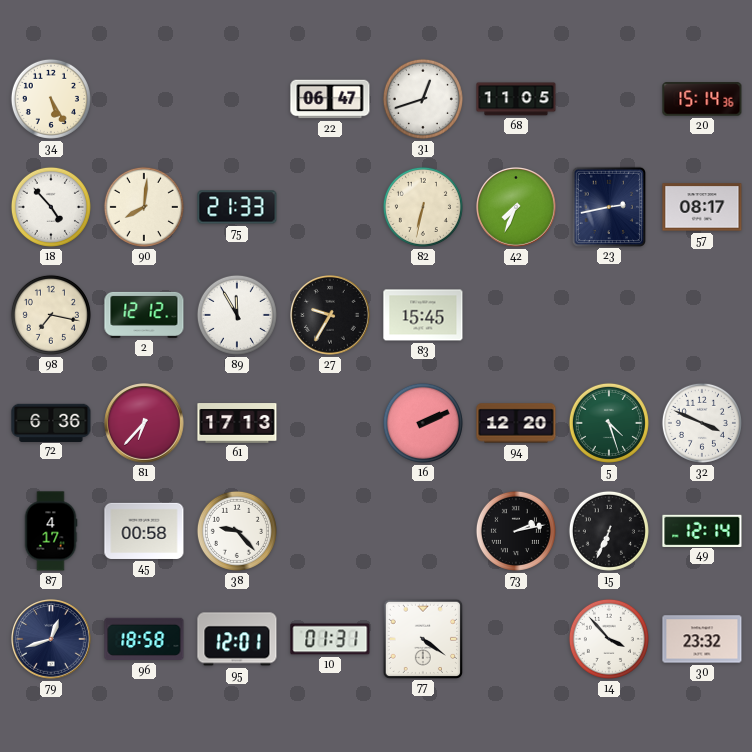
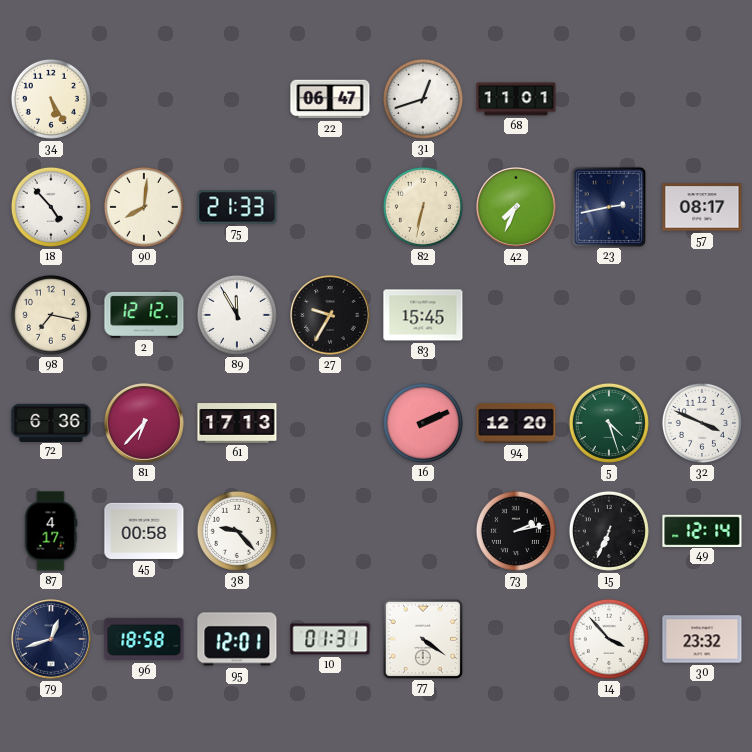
68: 11:05 -> 11:01
20: 15:14 -> none
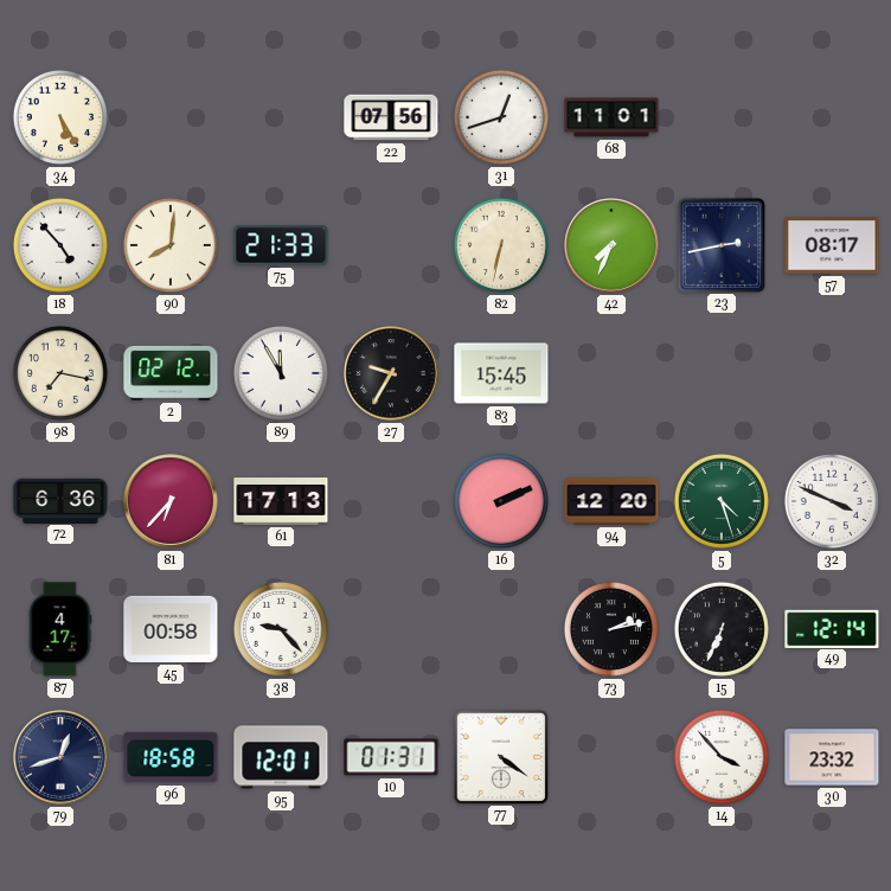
22: 06:47 -> 07:56
2: 12:12 -> 02:12
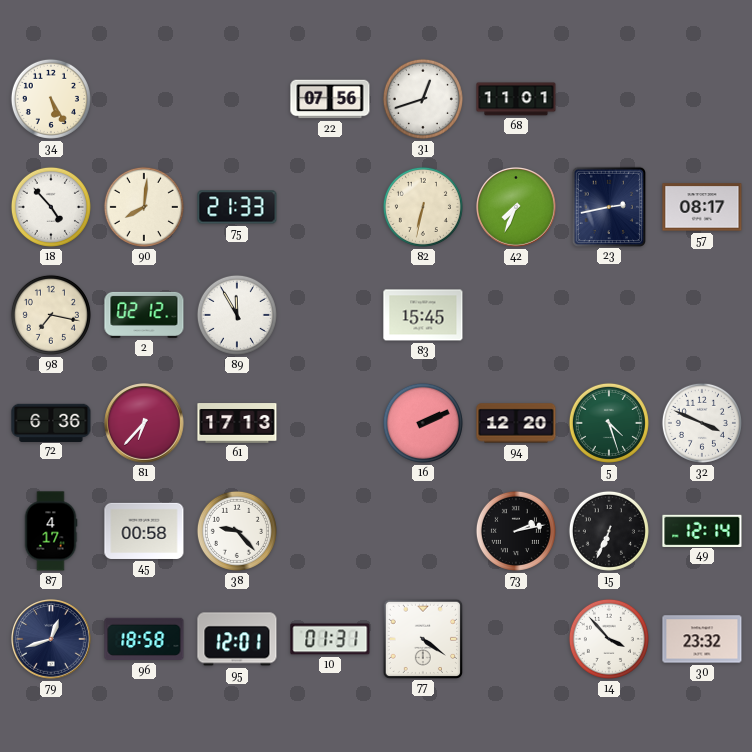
27: 9:35 -> none
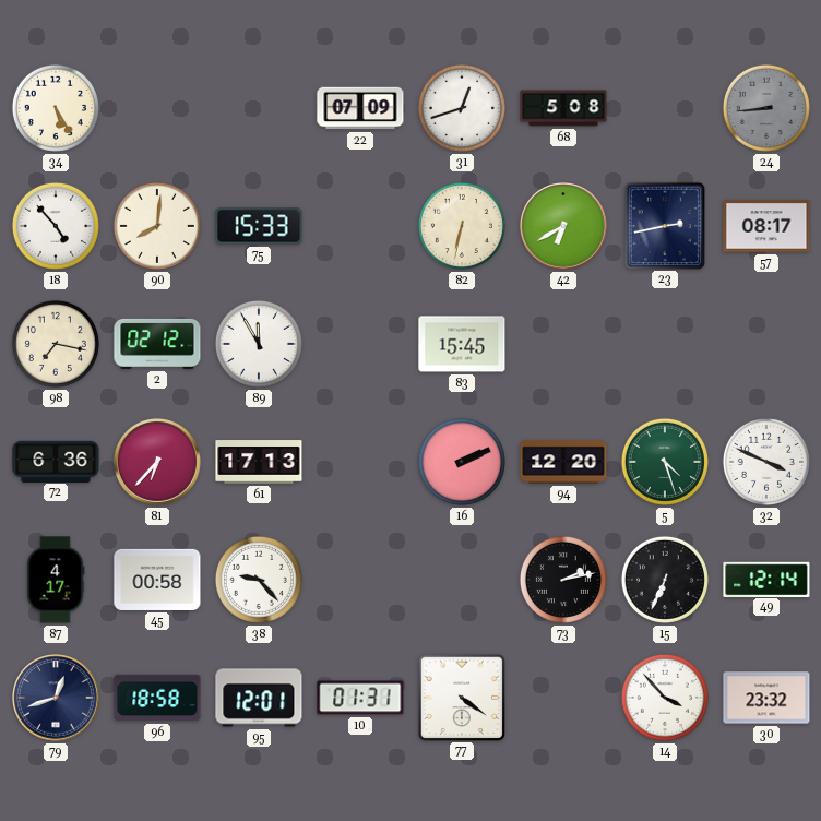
22: 07:56 -> 07:09
68: 11:01 -> 5:08
24: none -> 8:44
75: 21:33 -> 15:33
42: 7:34 -> 6:40
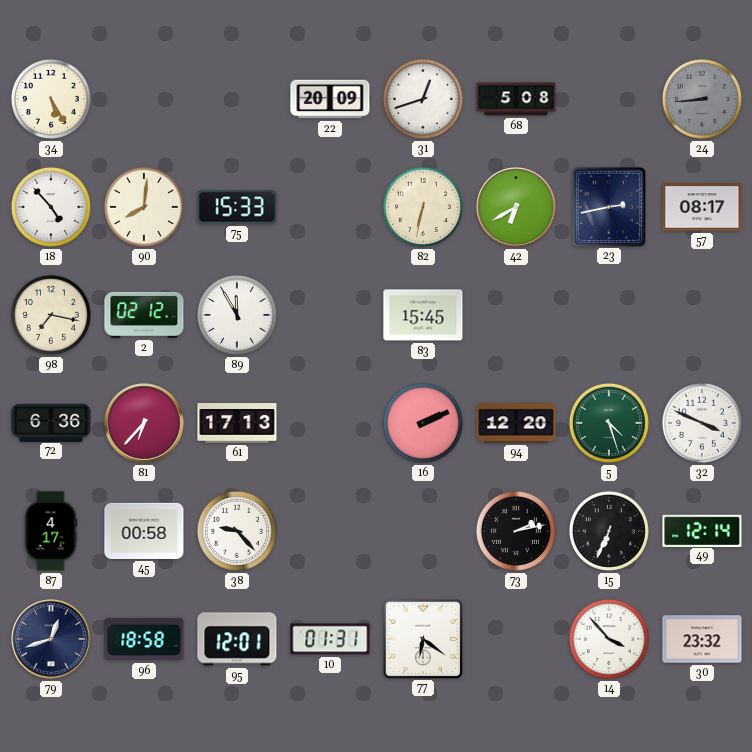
22: 07:09 -> 20:09
77: 4:21 -> 6:21
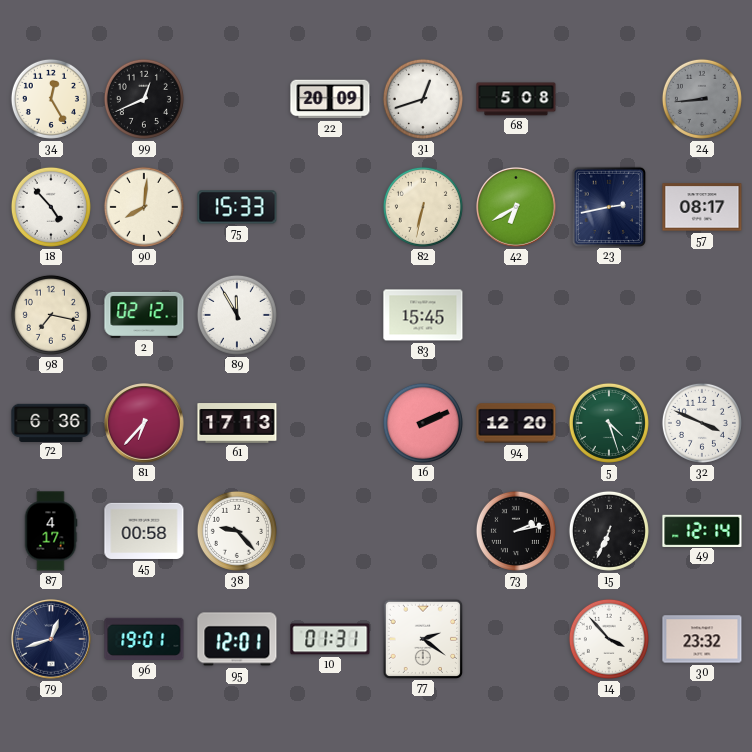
34: 5:25 -> 12:25
99: none -> 12:41
96: 18:58 -> 19:01
77: 6:21 -> 2:21
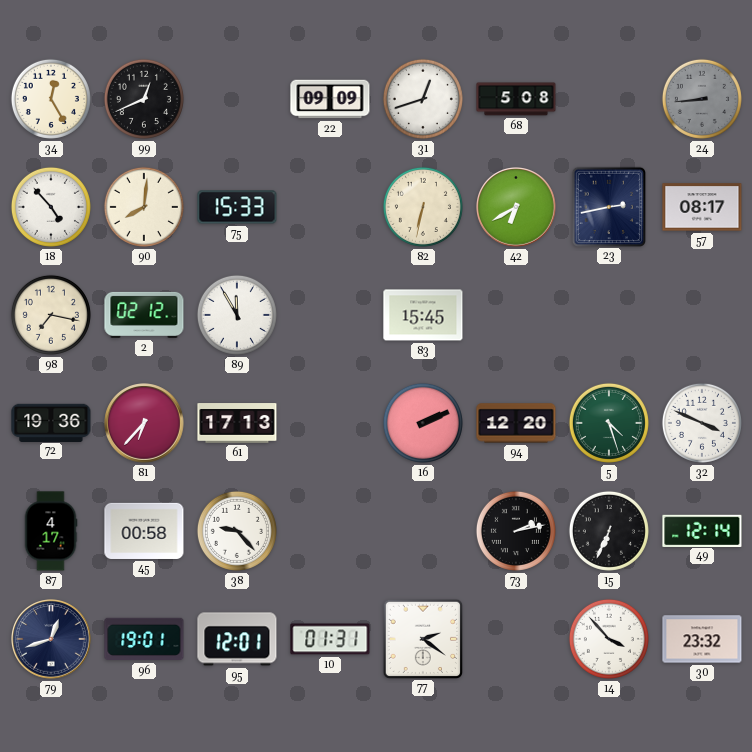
22: 20:09 -> 09:09
72: 6:36 -> 19:36
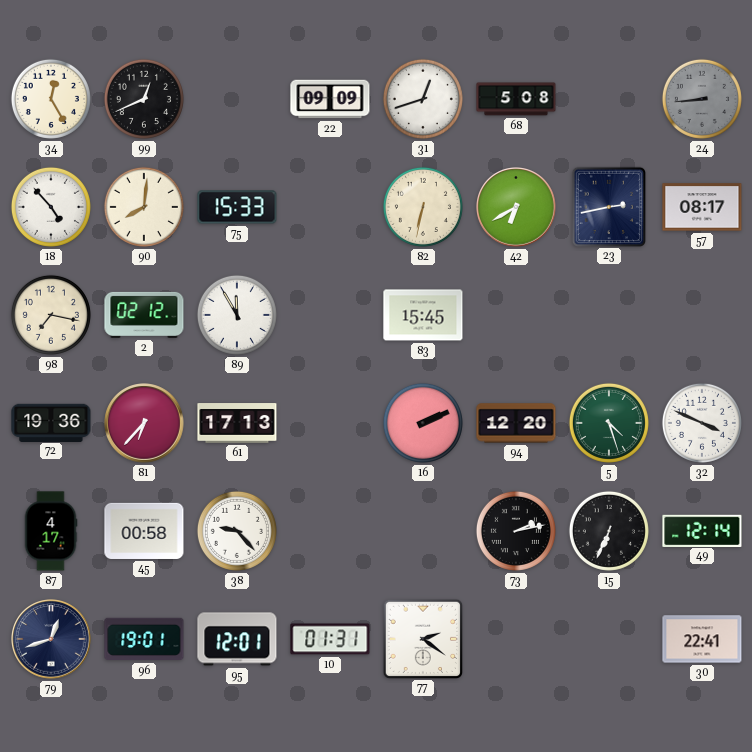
14: 3:53 -> none
30: 23:32 -> 22:41
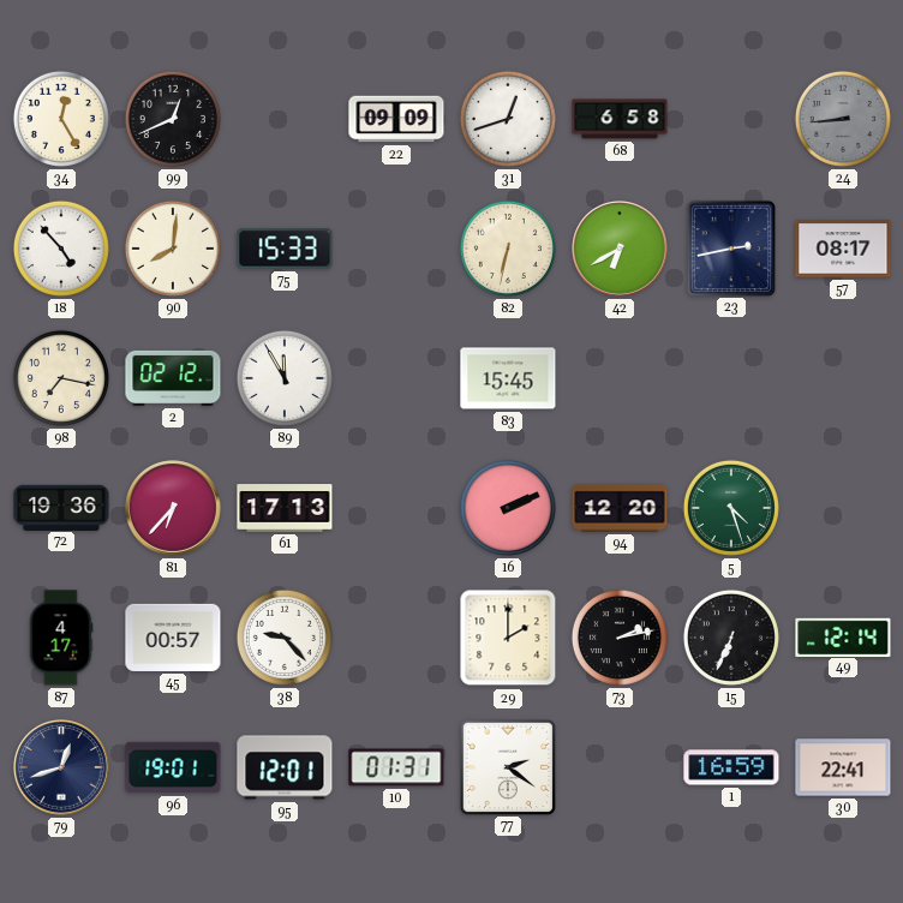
68: 5:08 -> 6:58
32: 3:49 -> none
45: 00:58 -> 00:57
29: none -> 2:00
1: none -> 16:59
